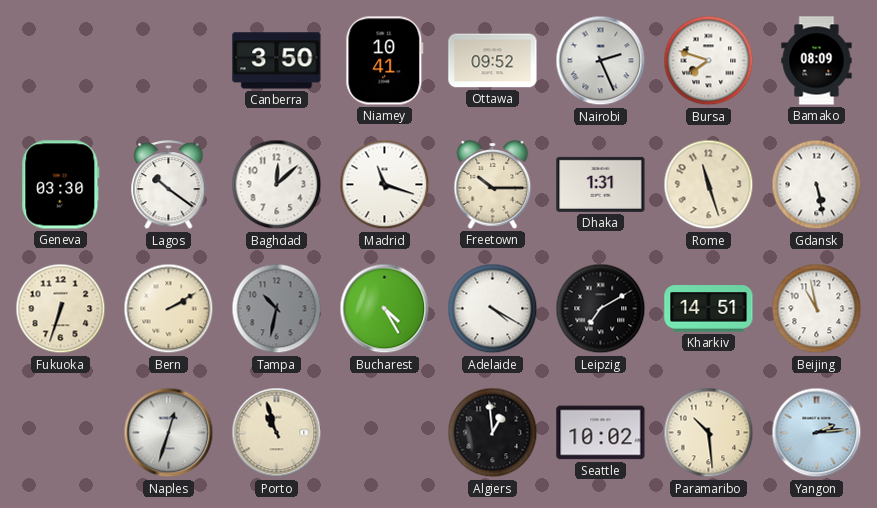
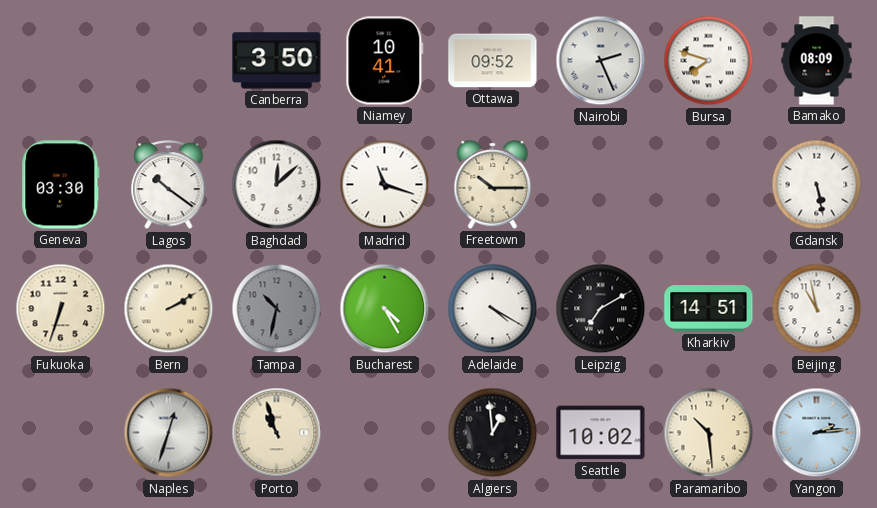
Dhaka: 1:31 -> none
Rome: 11:27 -> none
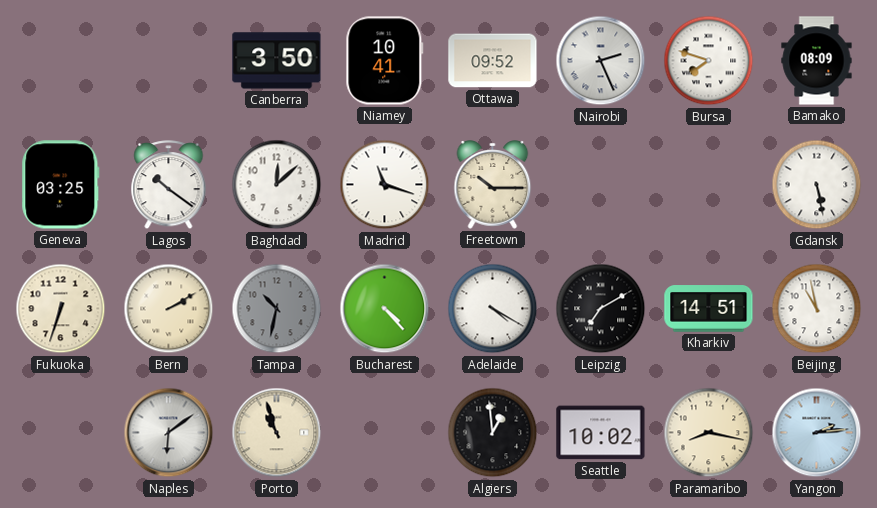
Geneva: 03:30 -> 03:25
Bucharest: 4:25 -> 4:23
Naples: 12:33 -> 6:09
Paramaribo: 10:29 -> 8:17
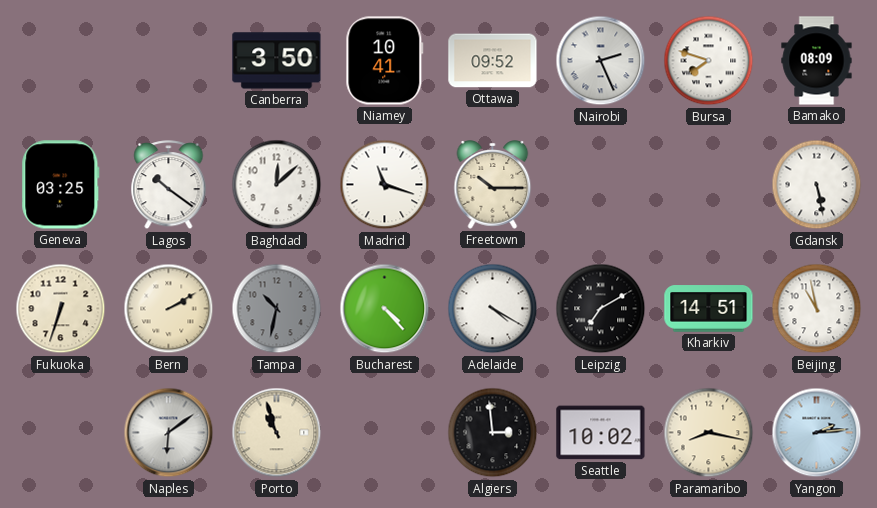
Algiers: 12:59 -> 2:59
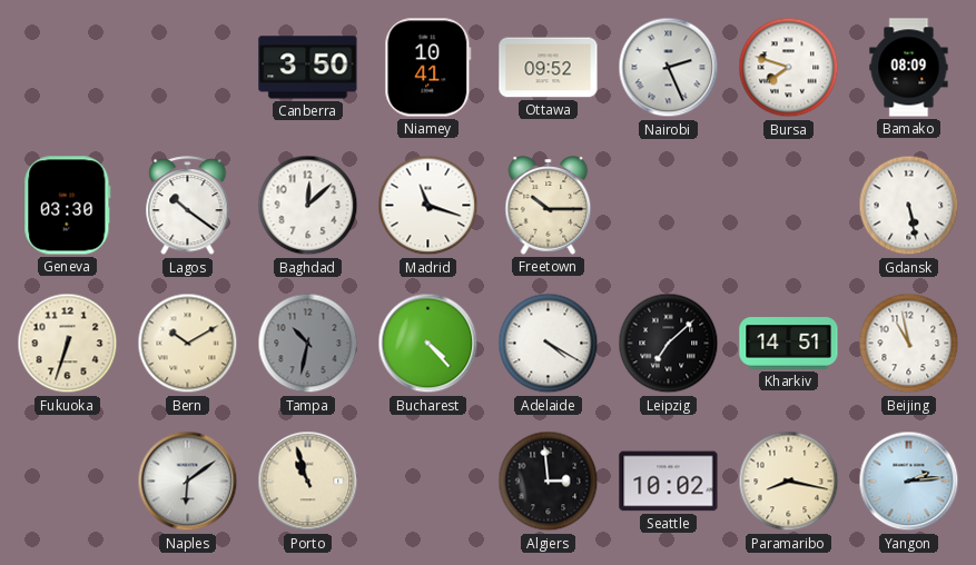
Geneva: 03:25 -> 03:30
Bern: 2:10 -> 10:10
Leipzig: 7:10 -> 7:08
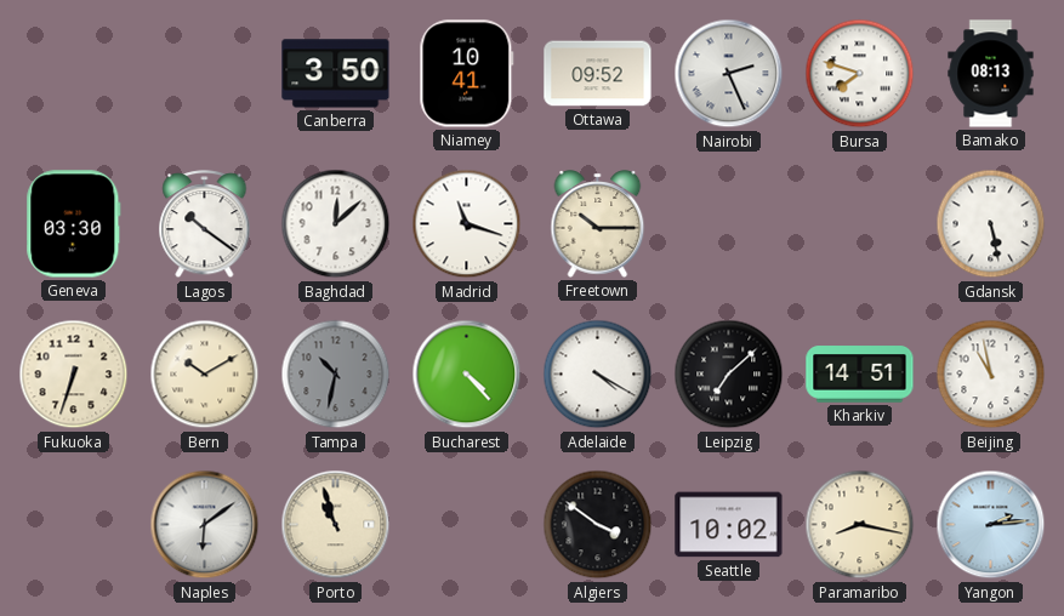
Bamako: 08:09 -> 08:13
Algiers: 2:59 -> 3:51
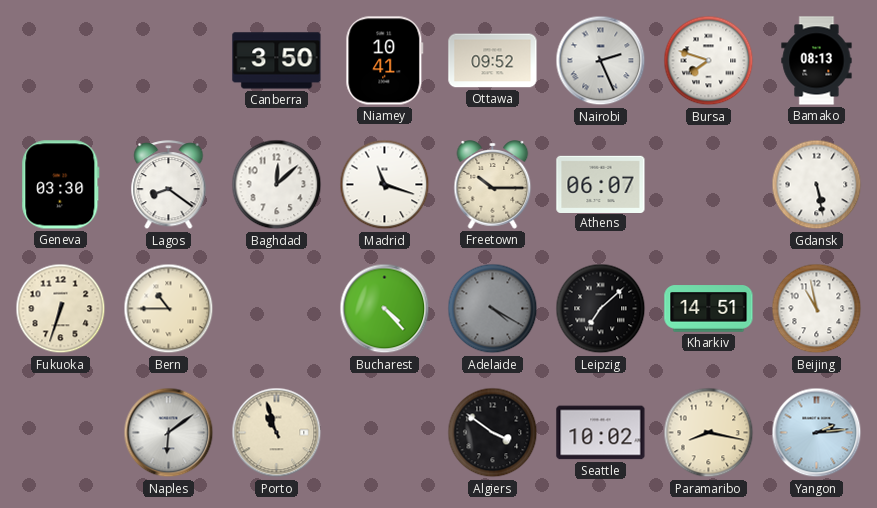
Lagos: 10:21 -> 8:21
Athens: none -> 06:07
Bern: 10:10 -> 10:45
Tampa: 10:32 -> none
Adelaide dial: white -> grey
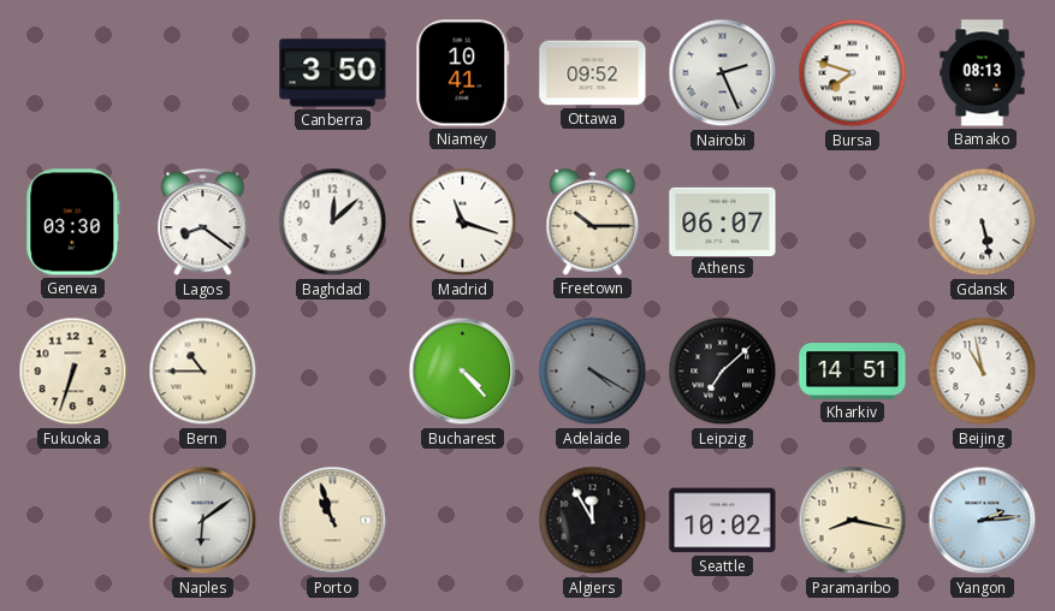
Algiers: 3:51 -> 11:55
